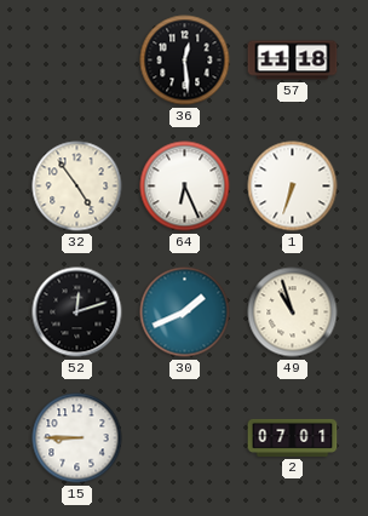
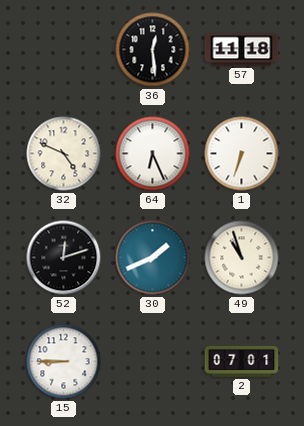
32: 4:54 -> 4:49
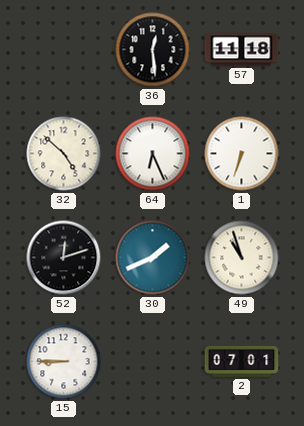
32: 4:49 -> 4:52
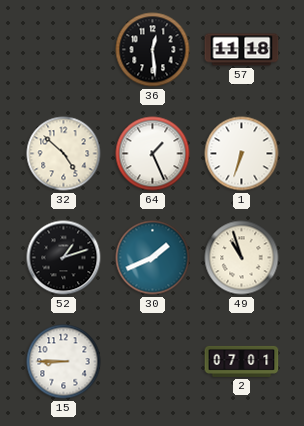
64: 6:26 -> 1:26
52: 12:12 -> 1:12
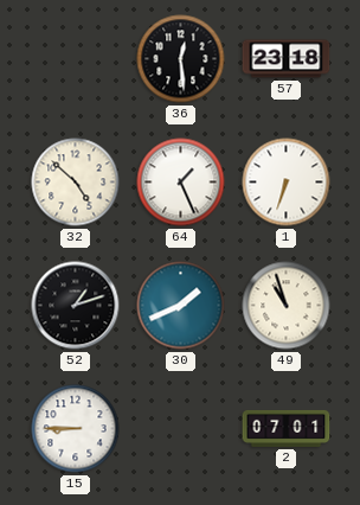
57: 11:18 -> 23:18
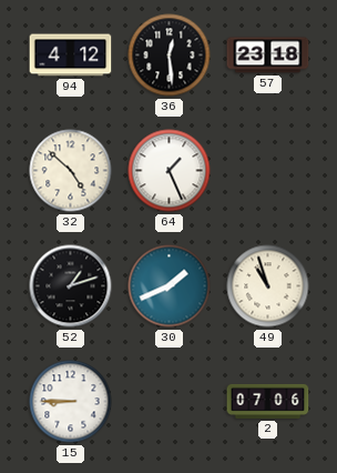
94: none -> 4:12
1: 6:33 -> none
2: 07:01 -> 07:06
